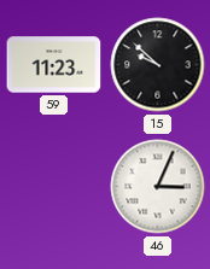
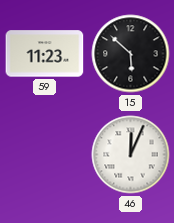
15: 9:52 -> 5:52
46: 3:04 -> 12:04
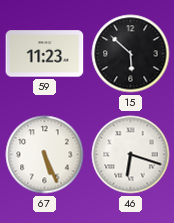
67: none -> 5:26
46: 12:04 -> 6:18
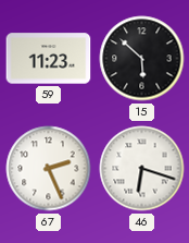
67: 5:26 -> 2:26
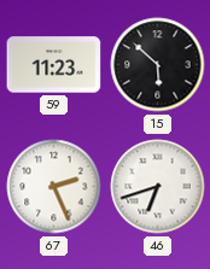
46: 6:18 -> 6:42
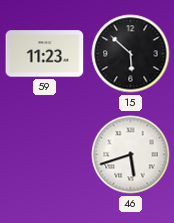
67: 2:26 -> none
46: 6:42 -> 5:42
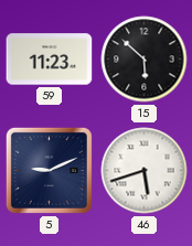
5: none -> 9:11
